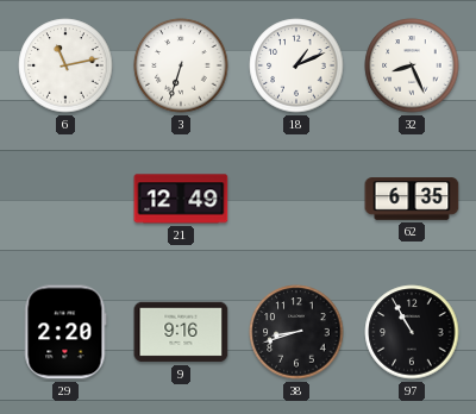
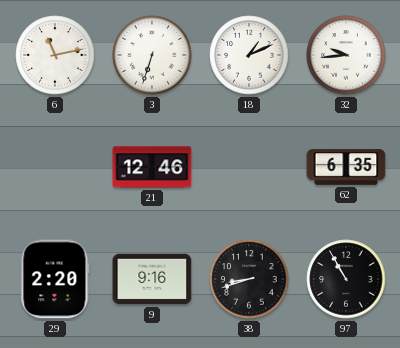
32: 8:26 -> 9:44
21: 12:49 -> 12:46
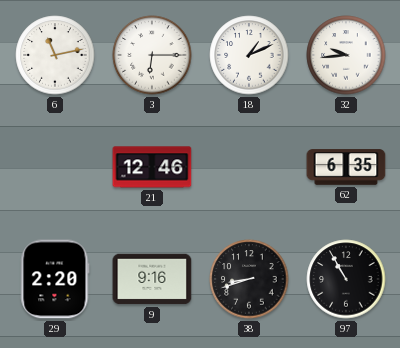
3: 6:33 -> 6:15
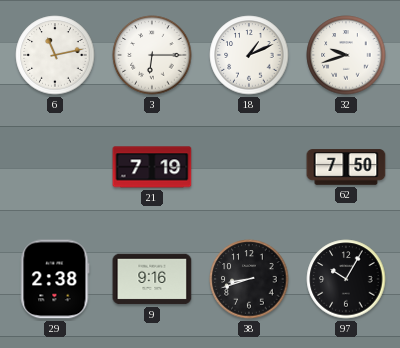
32: 9:44 -> 9:42
21: 12:46 -> 7:19
62: 6:35 -> 7:50
29: 2:20 -> 2:38
97: 10:55 -> 10:05
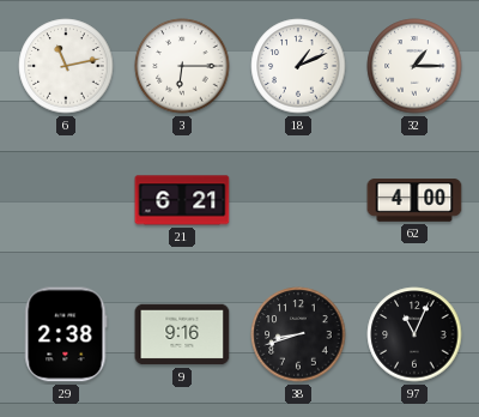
32: 9:42 -> 1:15
21: 7:19 -> 6:21
62: 7:50 -> 4:00
97: 10:05 -> 11:04
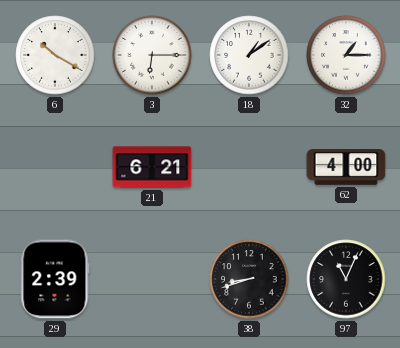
6: 11:13 -> 10:20
18: 1:11 -> 1:09
29: 2:38 -> 2:39
9: 9:16 -> none
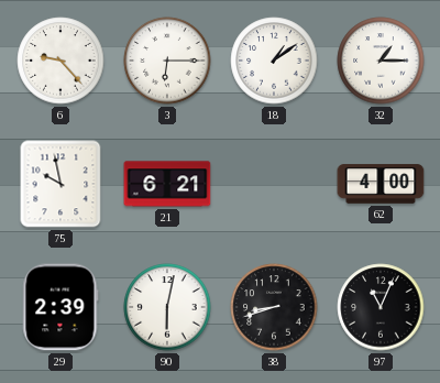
6: 10:20 -> 9:23
75: none -> 9:58
90: none -> 6:02
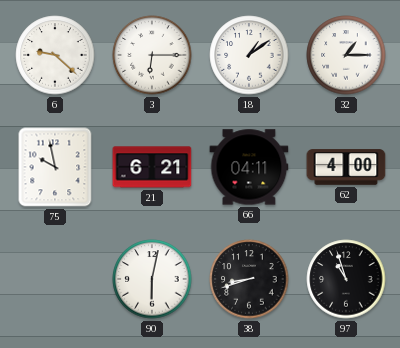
6: 9:23 -> 9:22
66: none -> 04:11
29: 2:39 -> none
97: 11:04 -> 10:57
